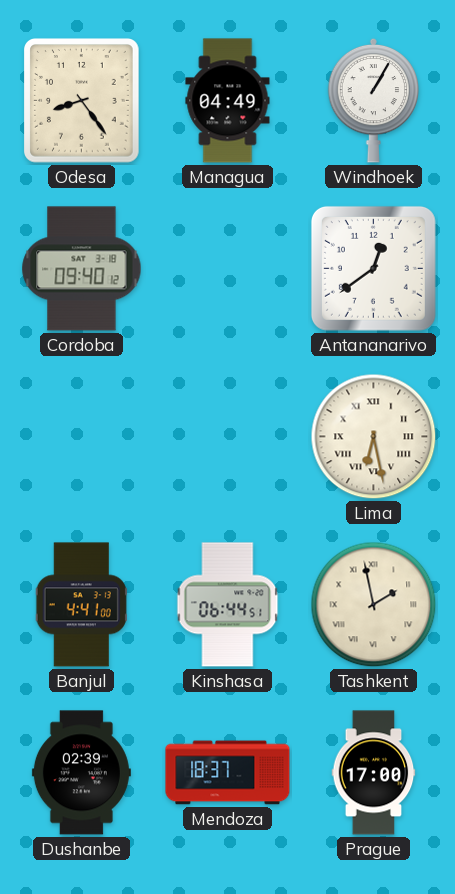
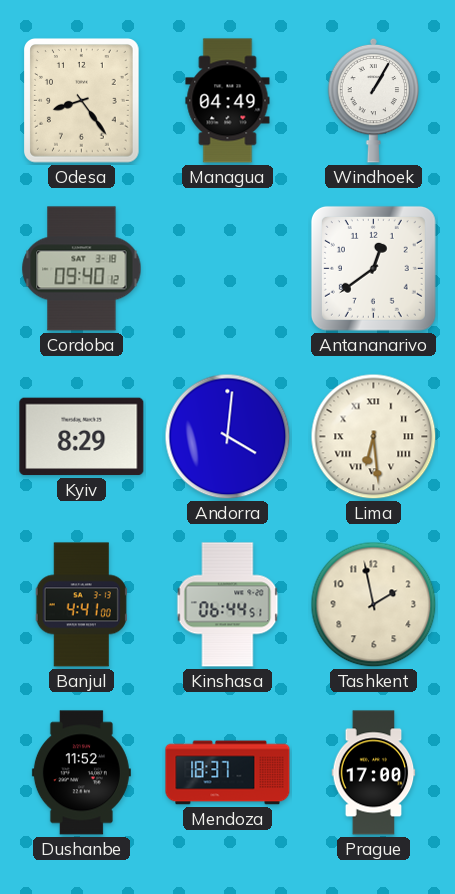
Kyiv: none -> 8:29
Andorra: none -> 4:01
Lima: 6:28 -> 6:29
Tashkent numerals: Roman -> Arabic
Dushanbe: 02:39 -> 11:52
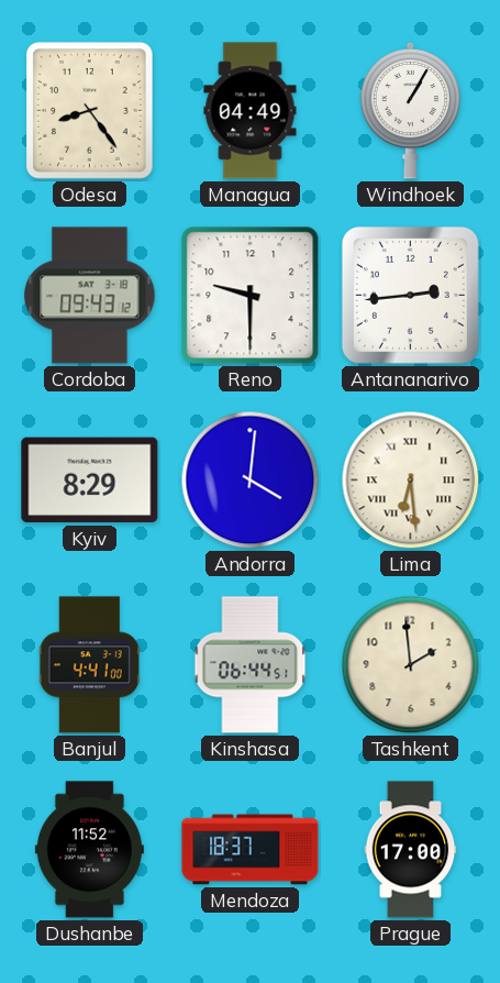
Cordoba: 09:40 -> 09:43
Reno: none -> 9:30
Antananarivo: 12:39 -> 2:44
Tashkent: 1:58 -> 1:59
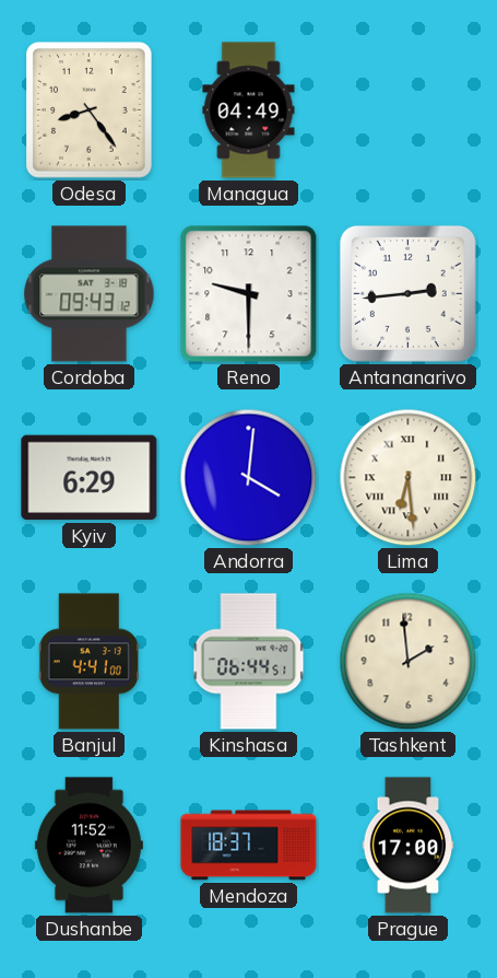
Windhoek: 1:05 -> none
Kyiv: 8:29 -> 6:29
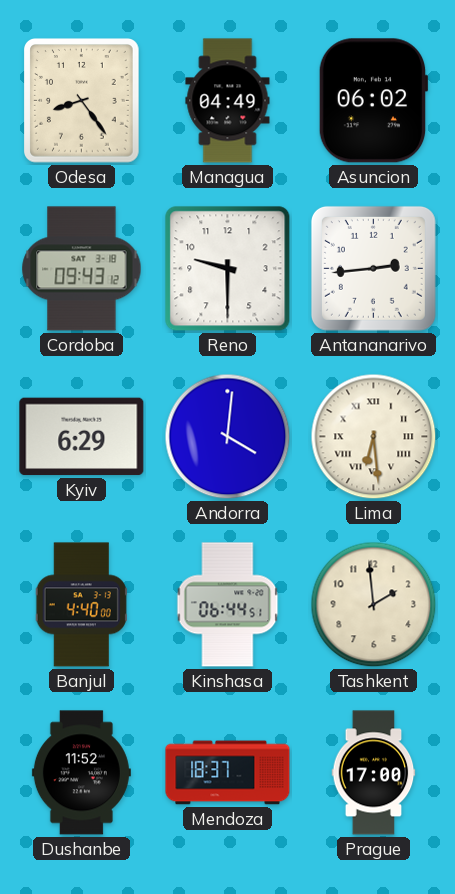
Asuncion: none -> 06:02
Banjul: 4:41 -> 4:40
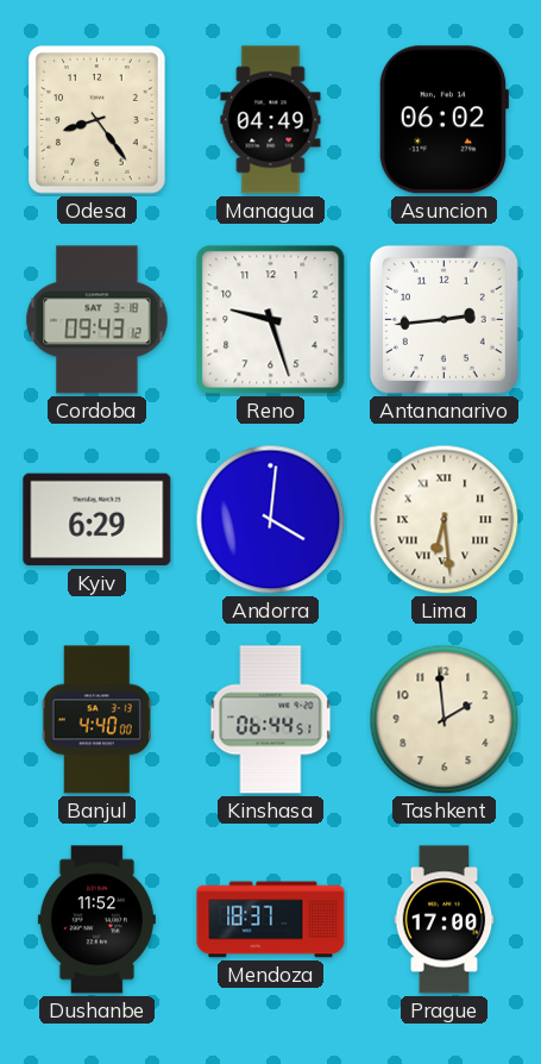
Reno: 9:30 -> 9:27
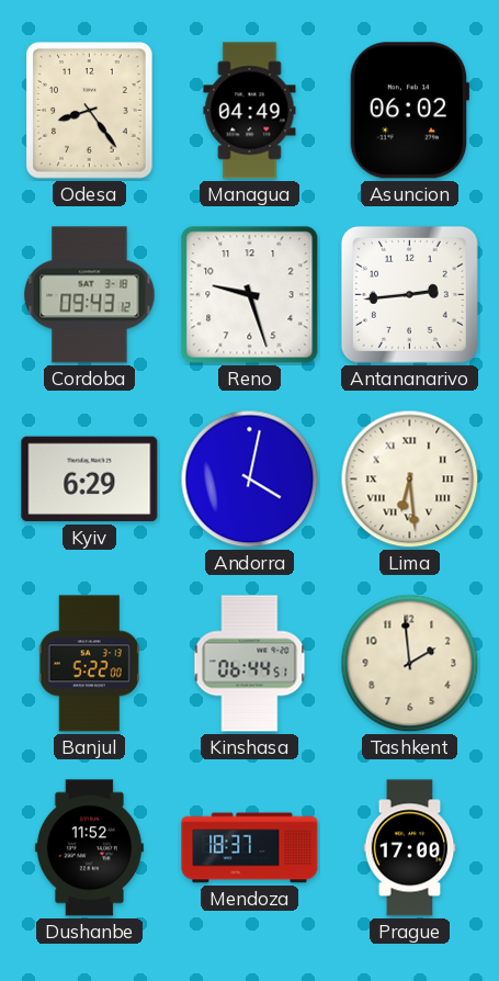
Andorra: 4:01 -> 4:02
Banjul: 4:40 -> 5:22
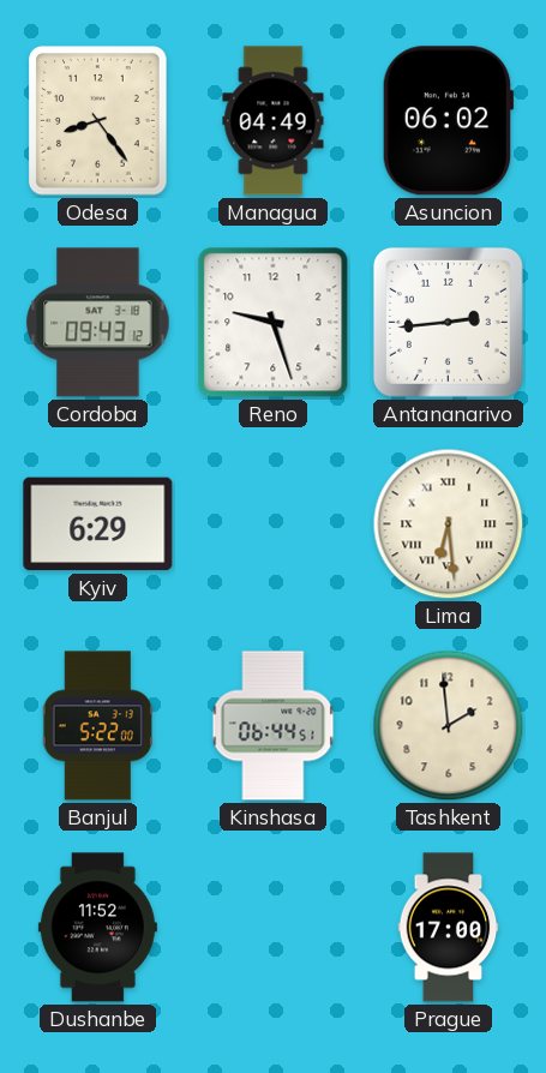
Andorra: 4:02 -> none
Mendoza: 18:37 -> none
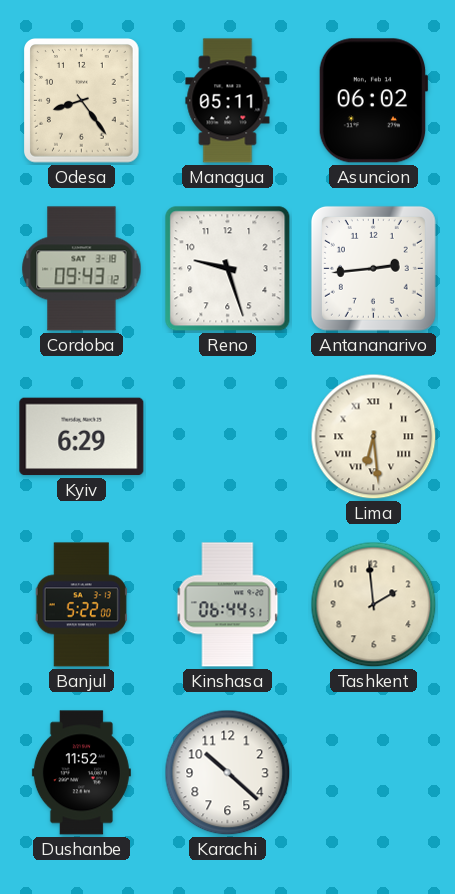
Managua: 04:49 -> 05:11
Karachi: none -> 10:22
Prague: 17:00 -> none
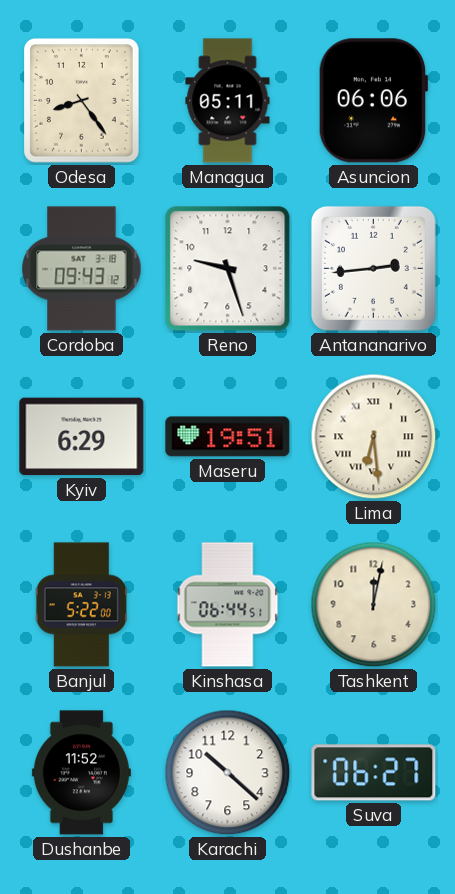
Asuncion: 06:02 -> 06:06
Maseru: none -> 19:51
Tashkent: 1:59 -> 12:02
Suva: none -> 06:27
